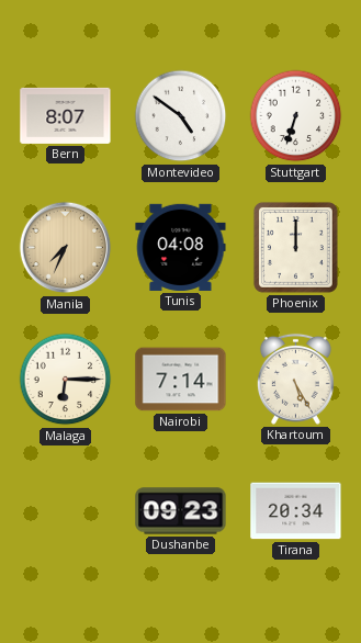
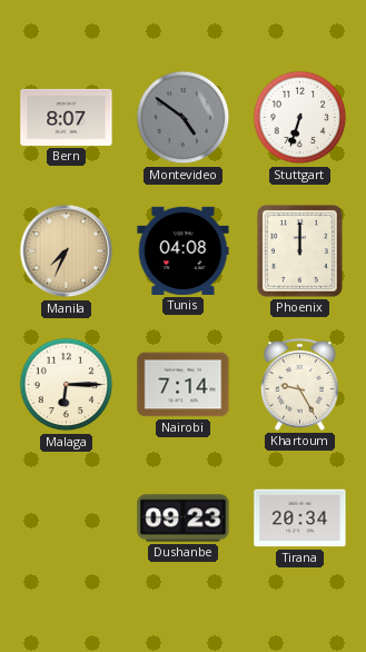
Montevideo dial: white -> grey
Khartoum: 5:25 -> 9:25
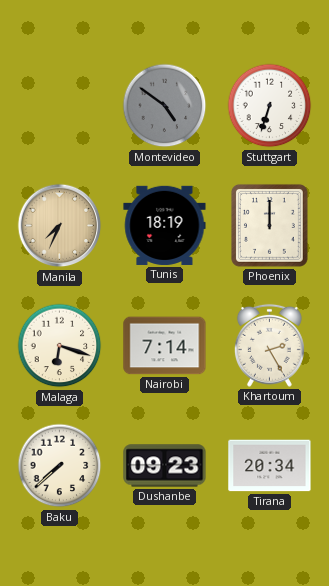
Bern: 8:07 -> none
Tunis: 04:08 -> 18:19
Malaga: 6:15 -> 6:18
Khartoum: 9:25 -> 2:25
Baku: none -> 7:38
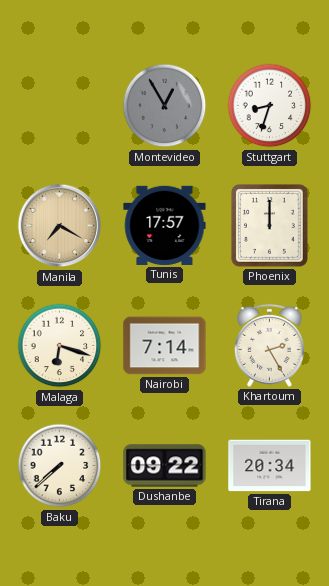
Montevideo: 4:51 -> 12:55
Stuttgart: 6:33 -> 8:33
Manila: 7:34 -> 7:20
Tunis: 18:19 -> 17:57
Dushanbe: 09:23 -> 09:22
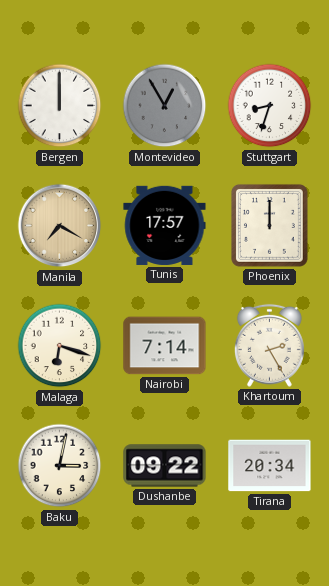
Bergen: none -> 12:00
Baku: 7:38 -> 3:02
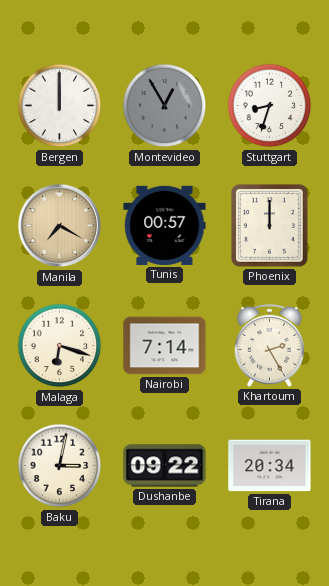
Tunis: 17:57 -> 00:57
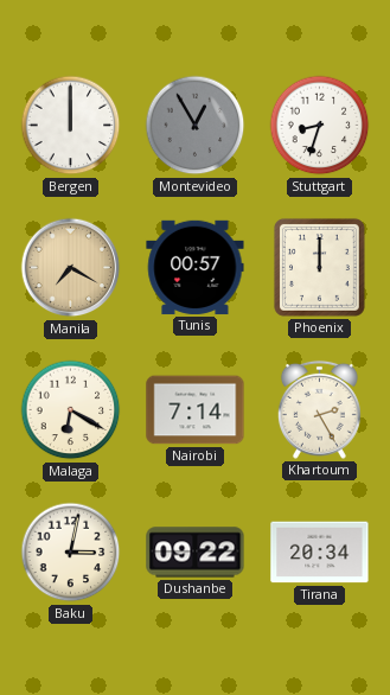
Malaga: 6:18 -> 6:20
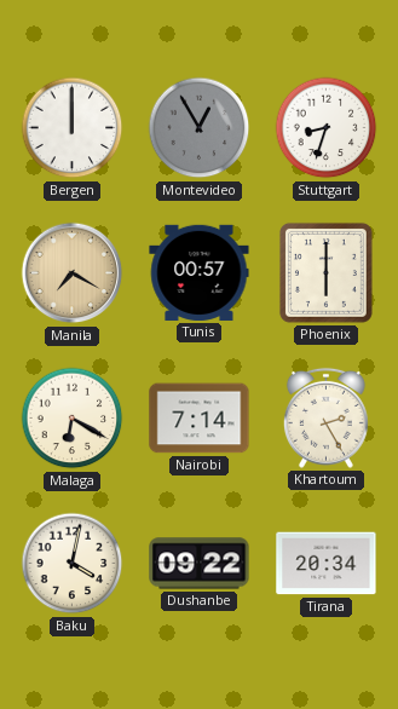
Phoenix: 12:00 -> 6:00
Baku: 3:02 -> 4:02
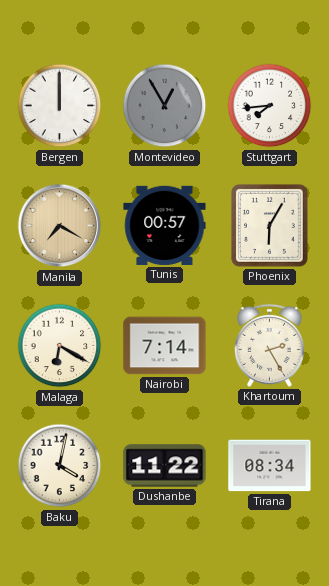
Stuttgart: 8:33 -> 7:44
Phoenix: 6:00 -> 6:05
Dushanbe: 09:22 -> 11:22
Tirana: 20:34 -> 08:34
